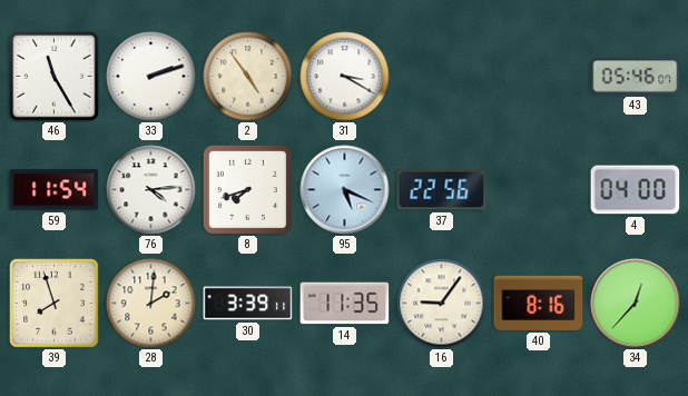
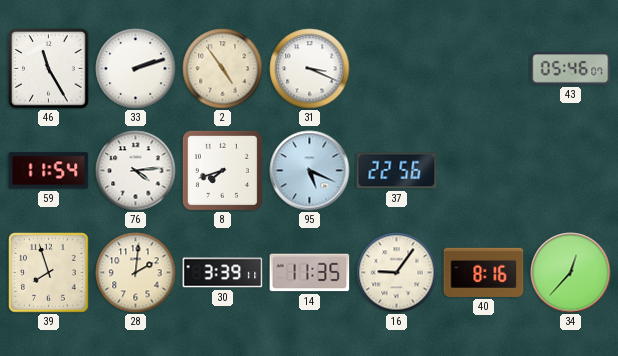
31: 3:20 -> 3:19
4: 04:00 -> none
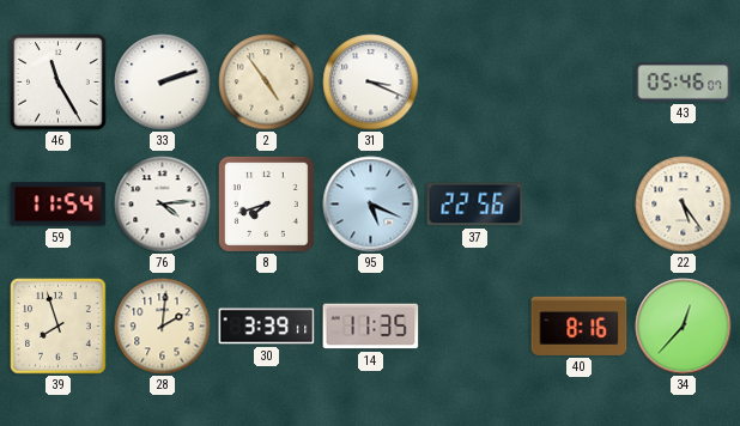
22: none -> 5:24
16: 9:06 -> none
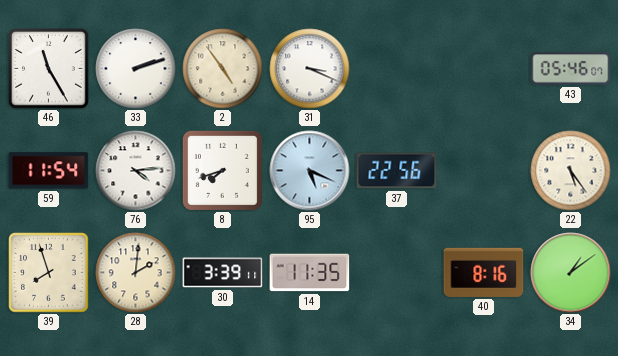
34: 12:37 -> 1:09
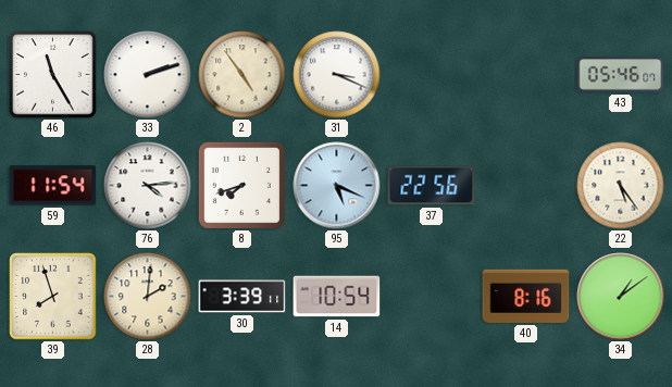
14: 11:35 -> 10:54
